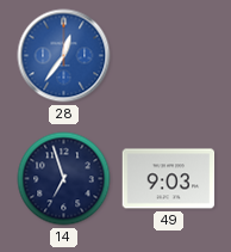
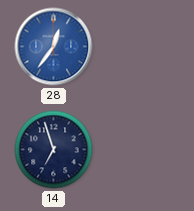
49: 9:03 -> none
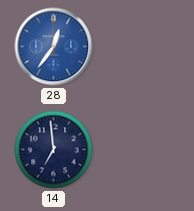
14: 6:57 -> 6:59
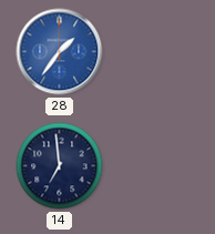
28: 12:36 -> 1:36
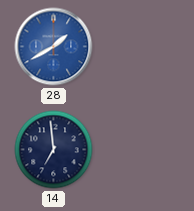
28: 1:36 -> 1:40
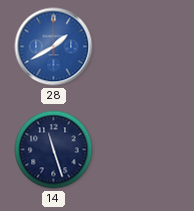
14: 6:59 -> 11:27
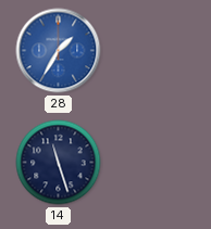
28: 1:40 -> 1:35
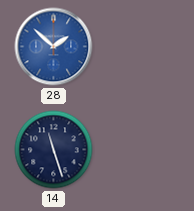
28: 1:35 -> 1:52
